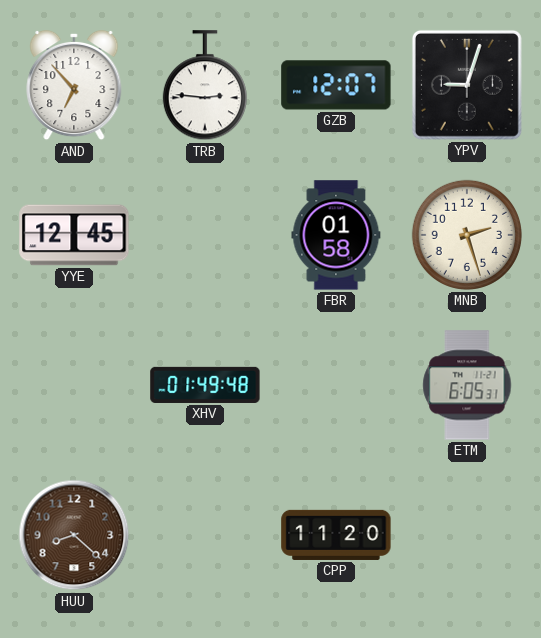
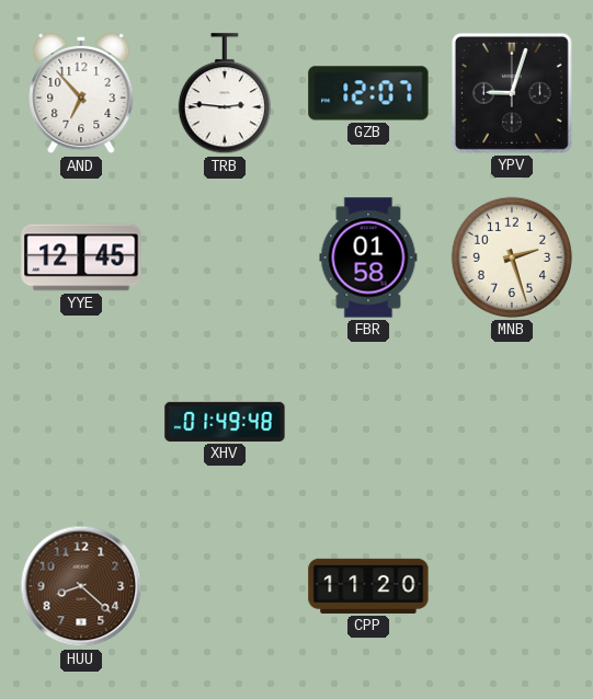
ETM: 6:05 -> none
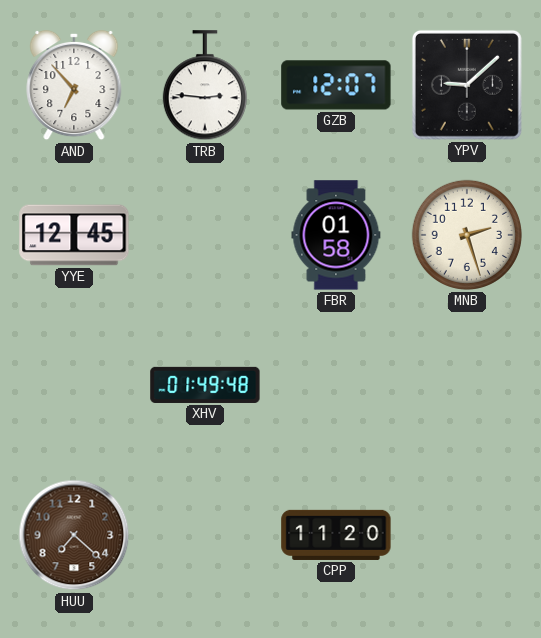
YPV: 9:03 -> 9:08
HUU: 8:22 -> 7:22
